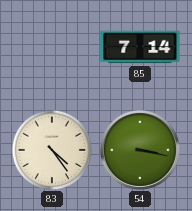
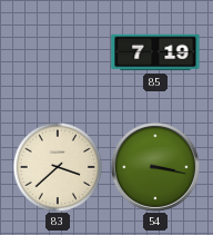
85: 7:14 -> 7:19
83: 4:24 -> 3:38
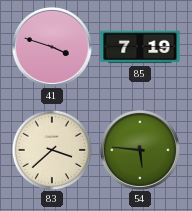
41: none -> 3:48
54: 3:17 -> 5:46
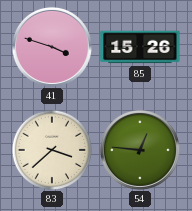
85: 7:19 -> 15:26
54: 5:46 -> 12:46
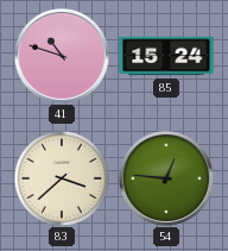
41: 3:48 -> 10:48
85: 15:26 -> 15:24
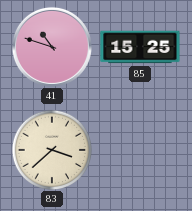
85: 15:24 -> 15:25
54: 12:46 -> none
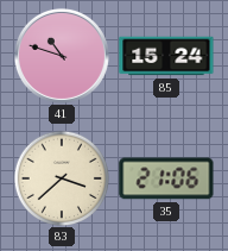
85: 15:25 -> 15:24
35: none -> 21:06
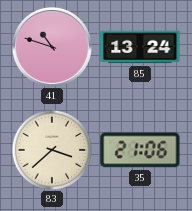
85: 15:24 -> 13:24
